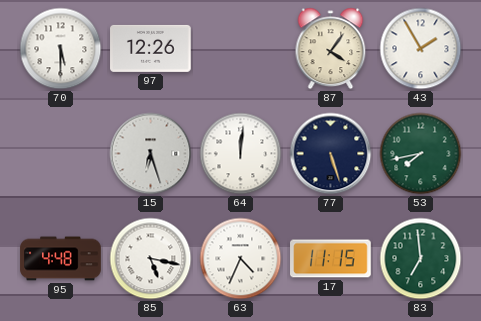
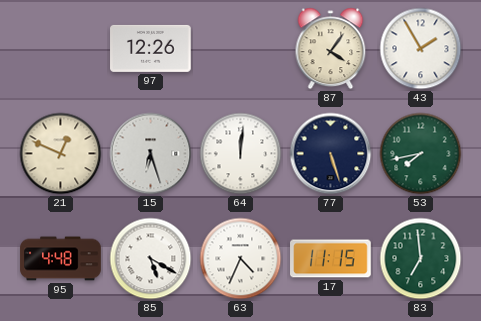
70: 5:30 -> none
21: none -> 12:49
85: 5:17 -> 5:20
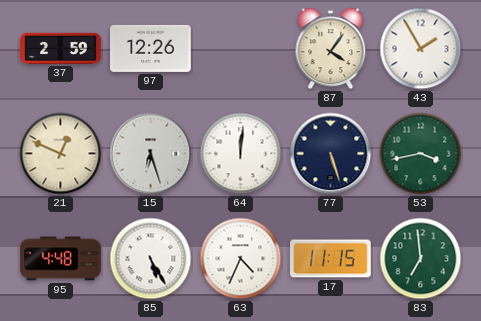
37: none -> 2:59
53: 7:43 -> 3:43
85: 5:20 -> 5:25
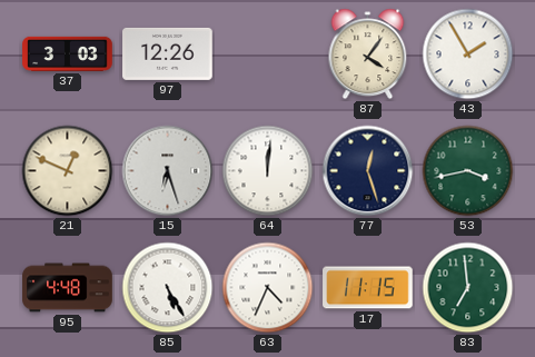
37: 2:59 -> 3:03
77: 5:27 -> 12:27
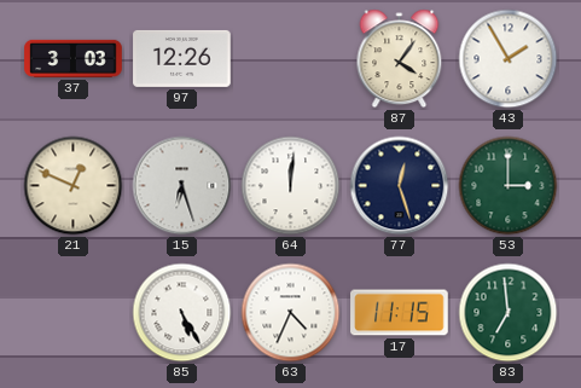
53: 3:43 -> 3:00
95: 4:48 -> none
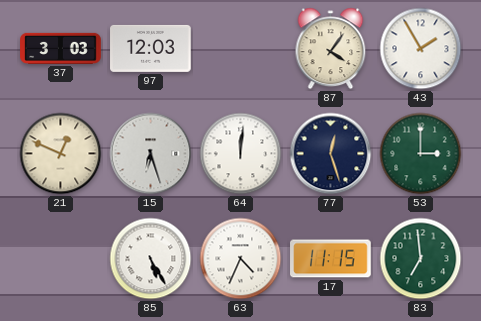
97: 12:26 -> 12:03
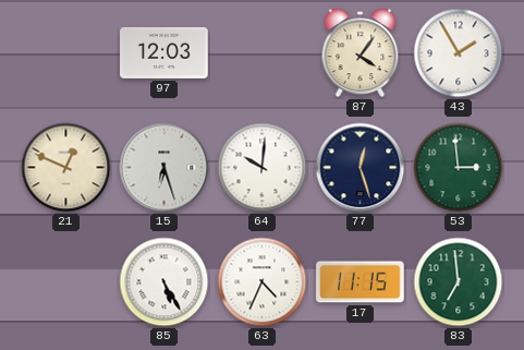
37: 3:03 -> none
64: 12:01 -> 10:01
53: 3:00 -> 2:59
